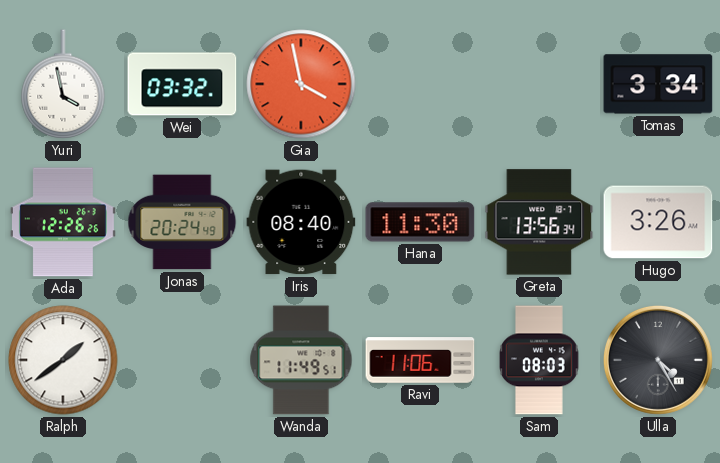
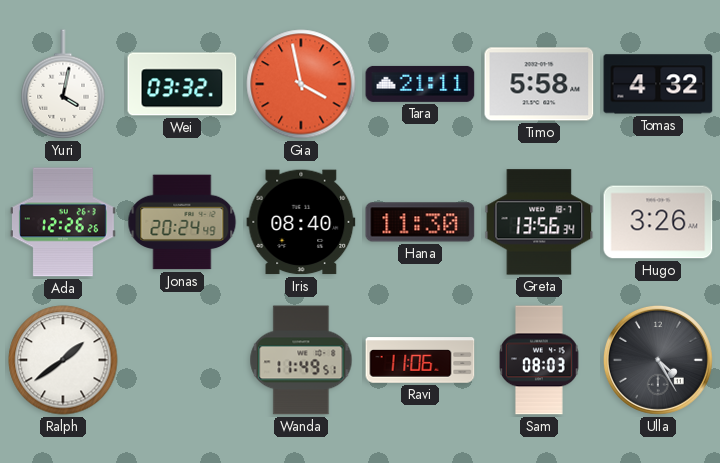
Yuri: 3:58 -> 4:02
Tara: none -> 21:11
Timo: none -> 5:58
Tomas: 3:34 -> 4:32
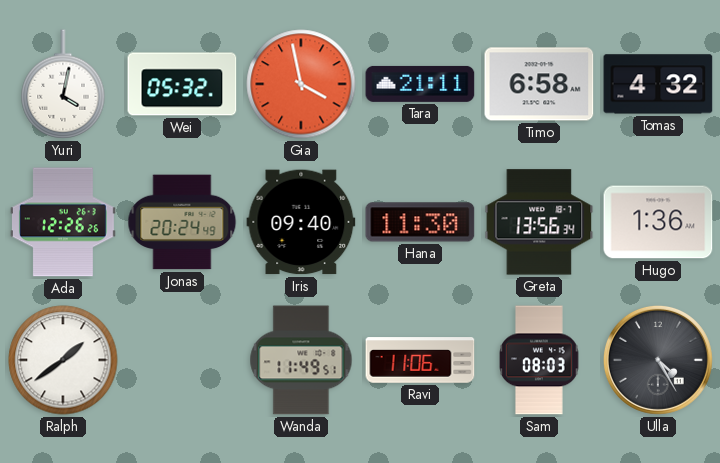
Wei: 03:32 -> 05:32
Timo: 5:58 -> 6:58
Iris: 08:40 -> 09:40
Hugo: 3:26 -> 1:36
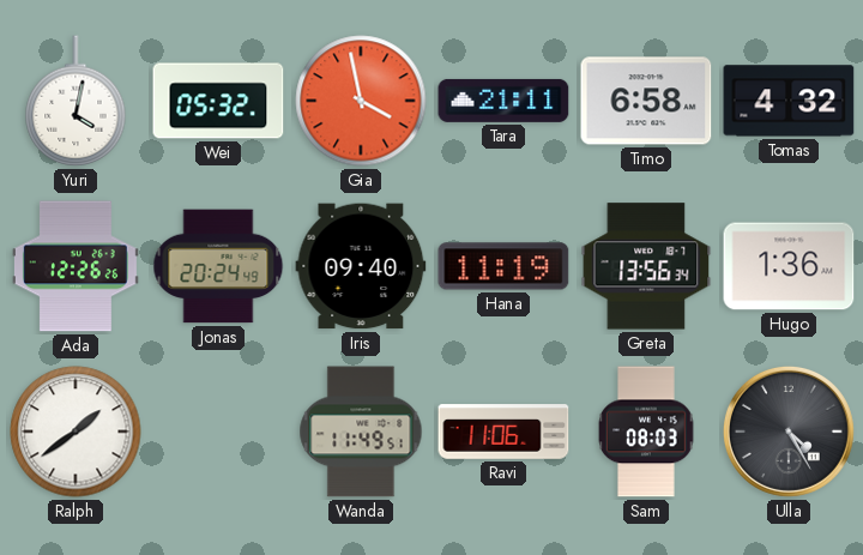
Hana: 11:30 -> 11:19
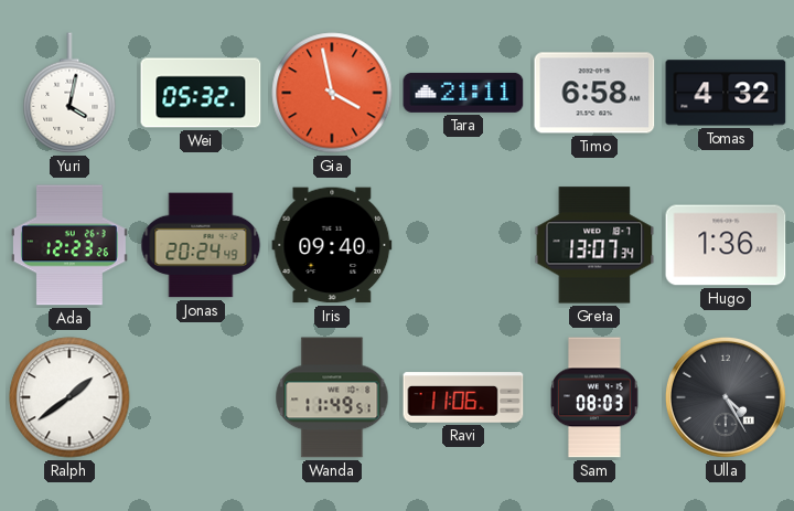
Ada: 12:26 -> 12:23
Hana: 11:19 -> none
Greta: 13:56 -> 13:07
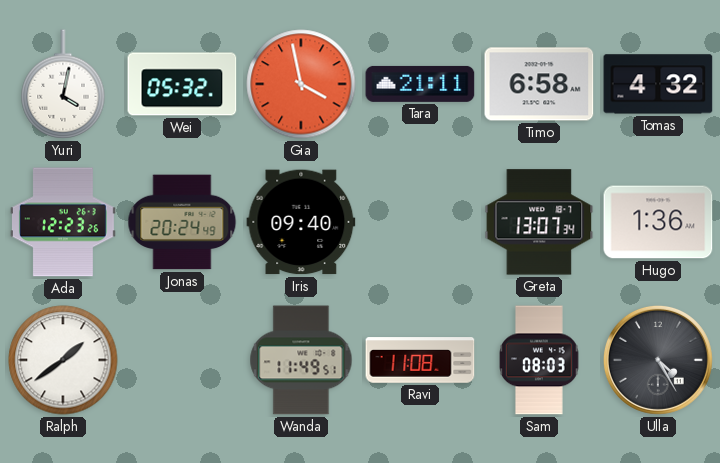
Ravi: 11:06 -> 11:08
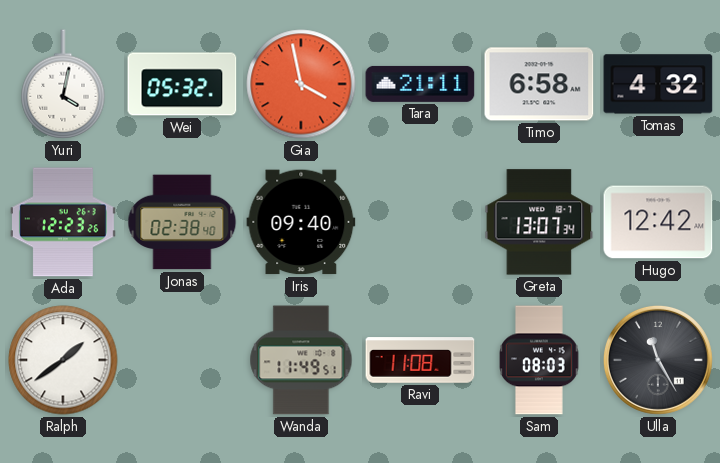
Jonas: 20:24 -> 02:38
Hugo: 1:36 -> 12:42
Ulla: 4:25 -> 11:25
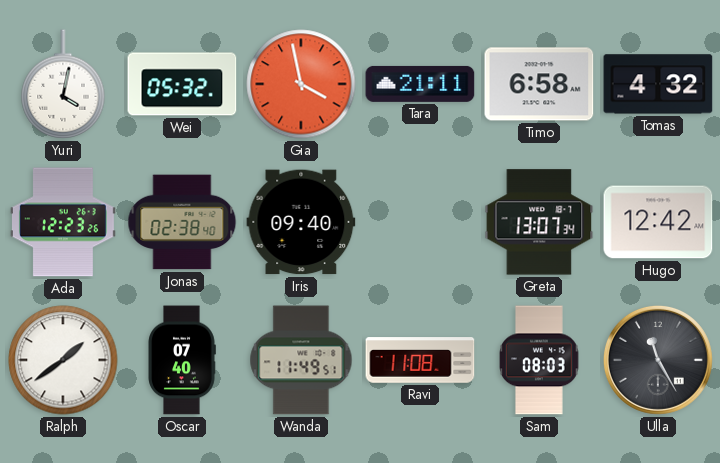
Oscar: none -> 07:40
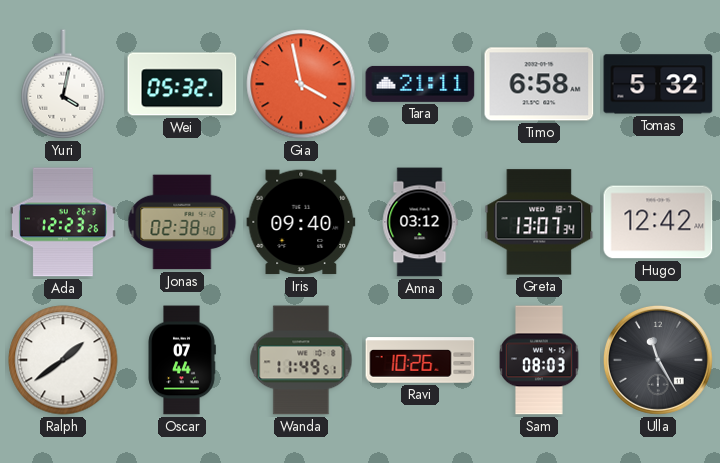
Tomas: 4:32 -> 5:32
Anna: none -> 03:12
Oscar: 07:40 -> 07:44
Ravi: 11:08 -> 10:26
